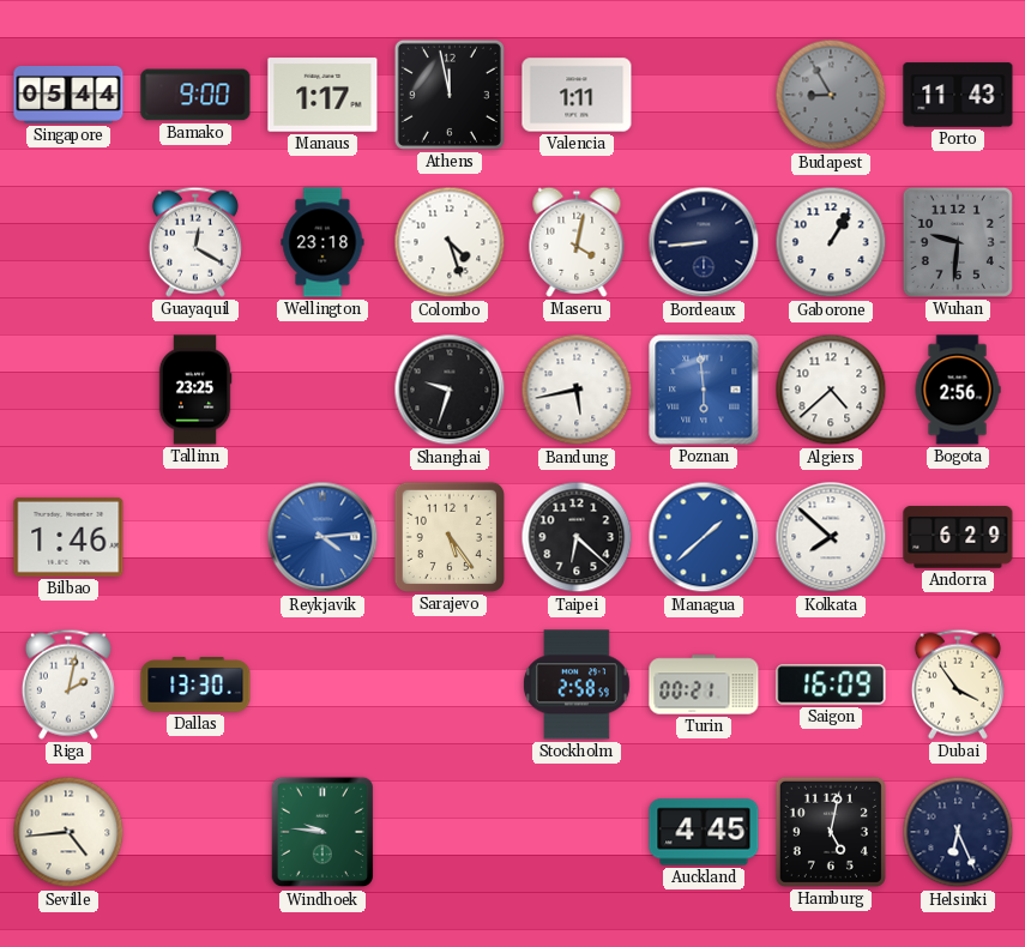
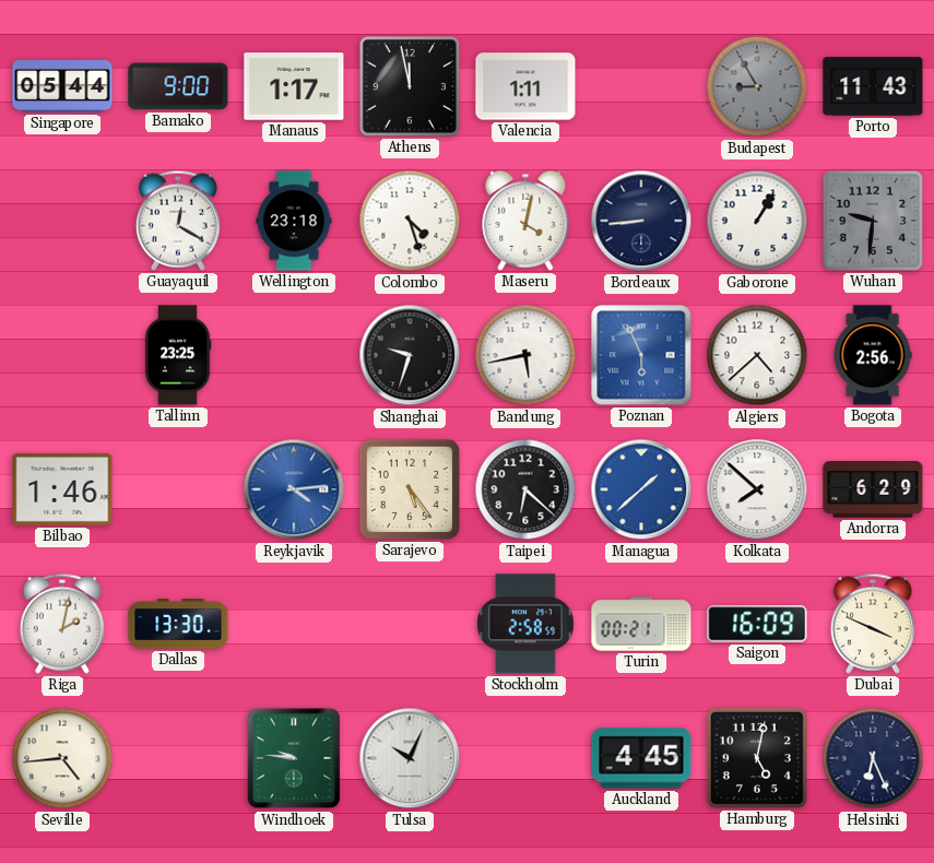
Poznan: 5:59 -> 5:56
Dubai: 3:54 -> 3:49
Tulsa: none -> 10:04
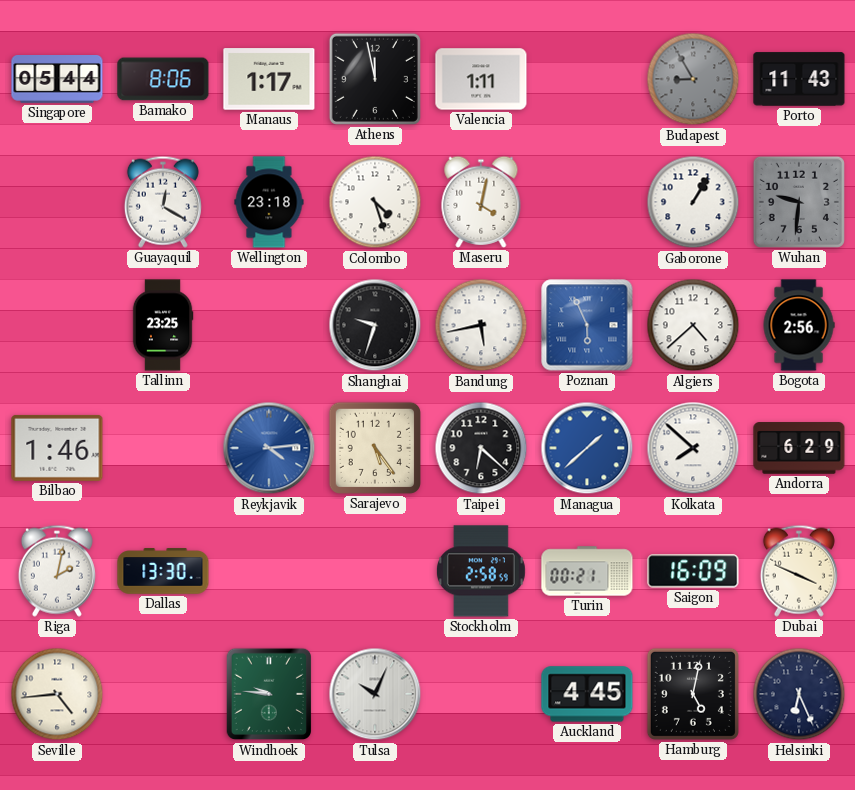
Bamako: 9:00 -> 8:06
Bordeaux: 8:44 -> none
